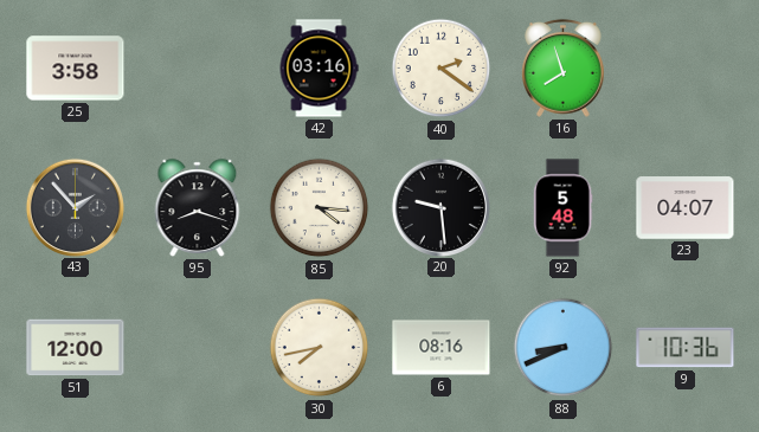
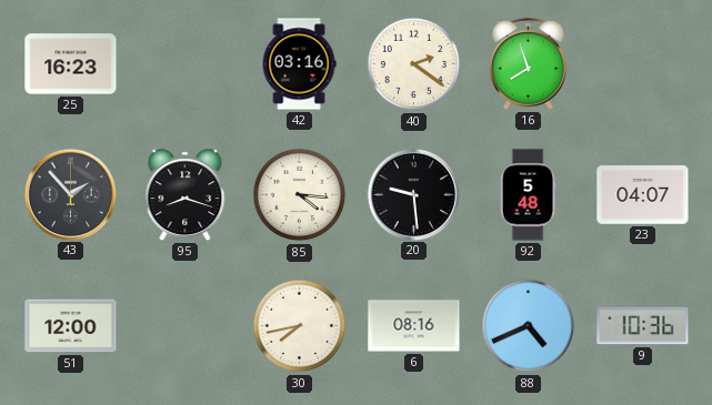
25: 3:58 -> 16:23
88: 8:41 -> 4:41
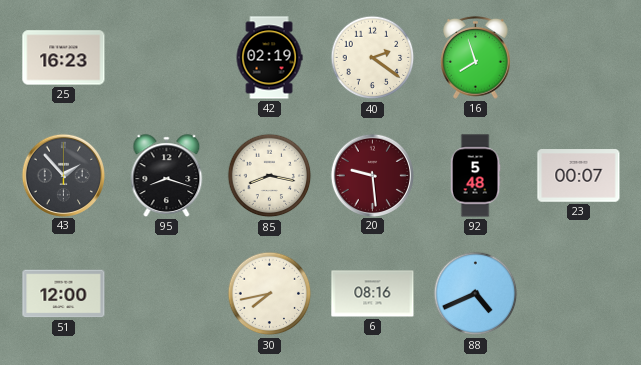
42: 03:16 -> 02:19
85: 4:16 -> 8:17
20 dial: black -> burgundy
23: 04:07 -> 00:07
9: 10:36 -> none
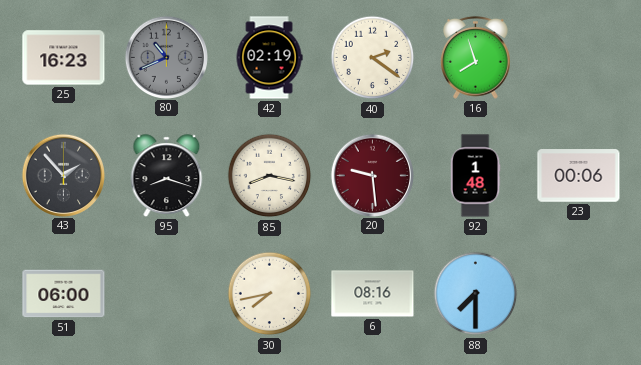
80: none -> 10:41
92: 5:48 -> 1:48
23: 00:07 -> 00:06
51: 12:00 -> 06:00
88: 4:41 -> 7:30
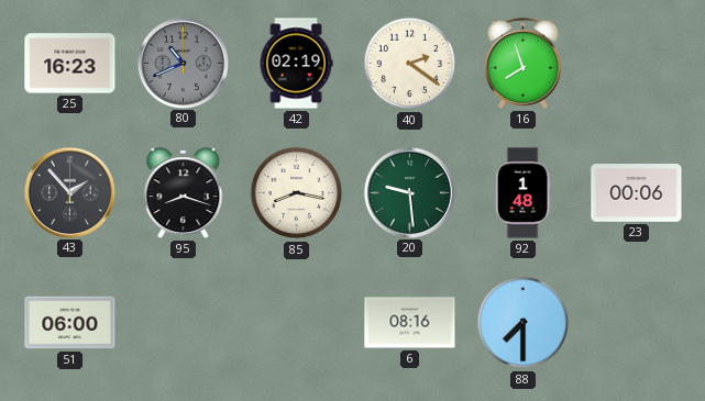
20 dial: burgundy -> green
30: 7:43 -> none
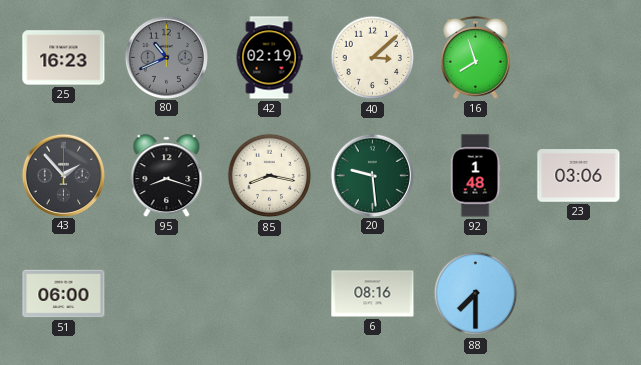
40: 2:21 -> 3:08
23: 00:06 -> 03:06
